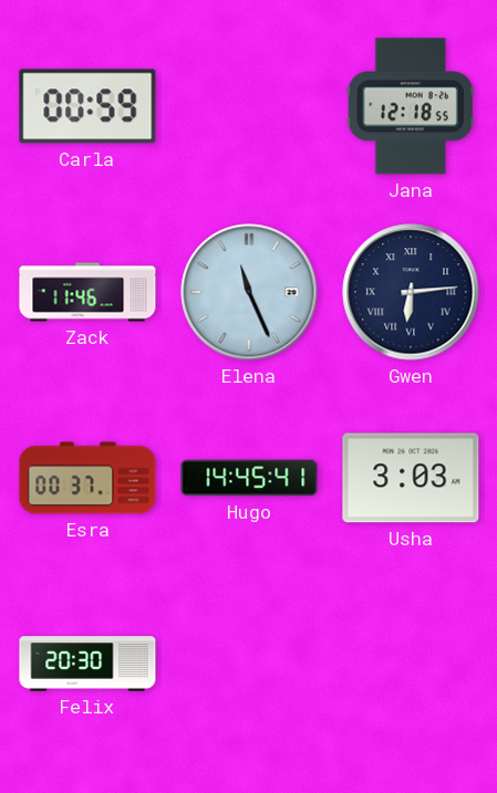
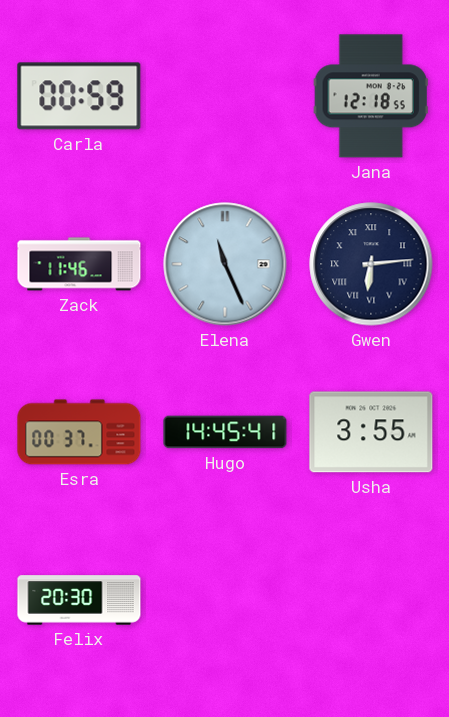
Usha: 3:03 -> 3:55
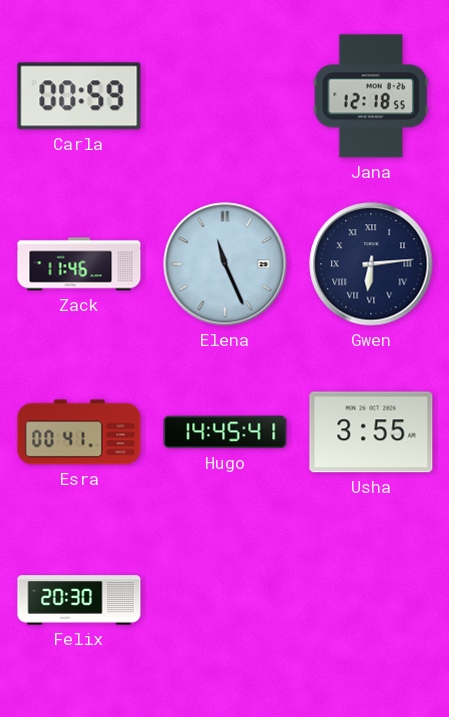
Esra: 00:37 -> 00:41
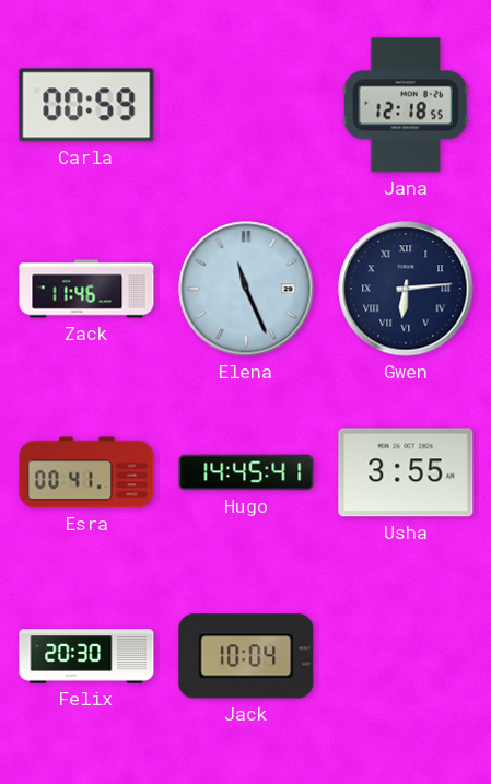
Jack: none -> 10:04
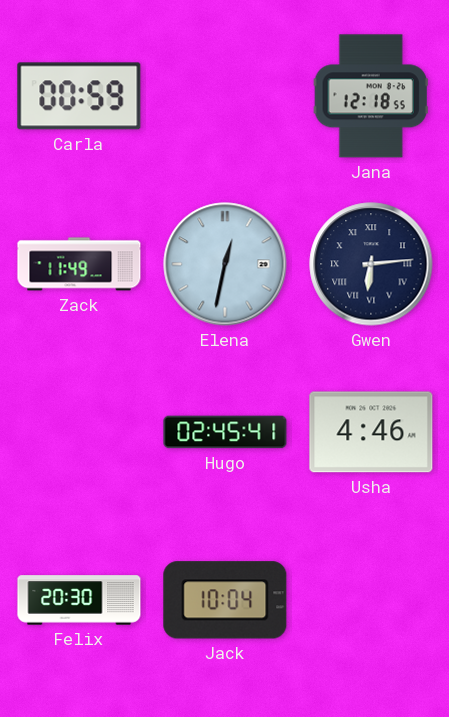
Zack: 11:46 -> 11:49
Elena: 11:26 -> 12:32
Esra: 00:41 -> none
Hugo: 14:45 -> 02:45
Usha: 3:55 -> 4:46
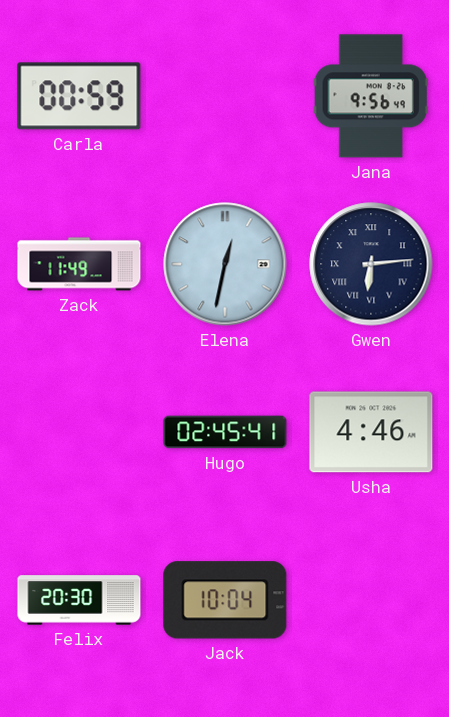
Jana: 12:18 -> 9:56
